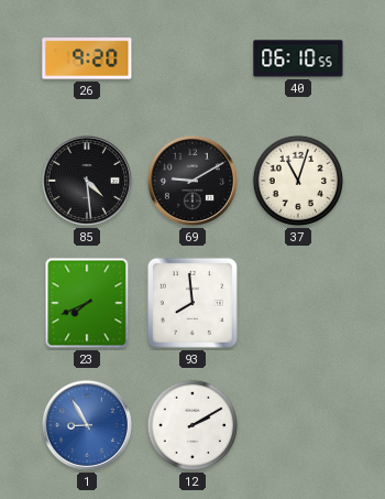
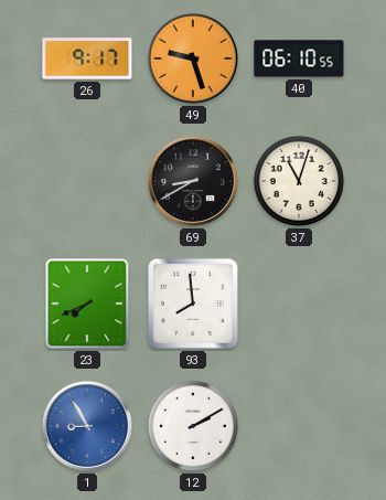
26: 9:20 -> 9:17
49: none -> 9:27
85: 4:29 -> none
69: 9:10 -> 8:40
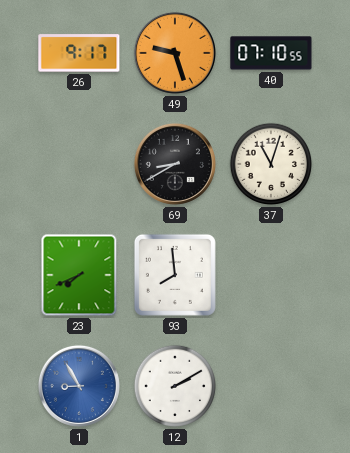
40: 06:10 -> 07:10
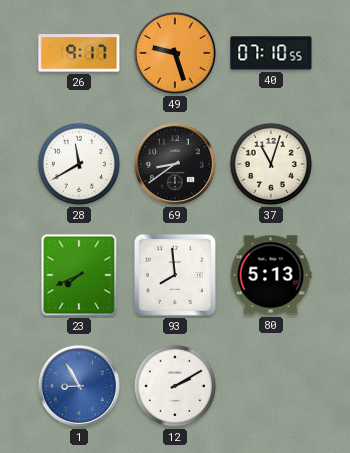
28: none -> 11:40
69: 8:40 -> 8:39
80: none -> 5:13
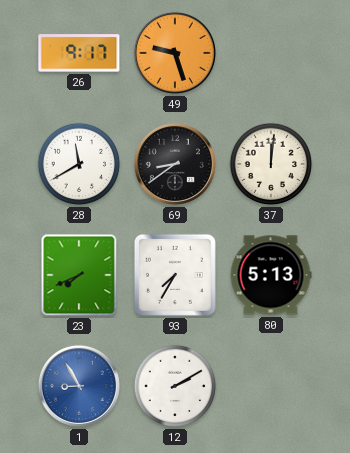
40: 07:10 -> none
37: 11:03 -> 12:01
93: 7:59 -> 7:35
